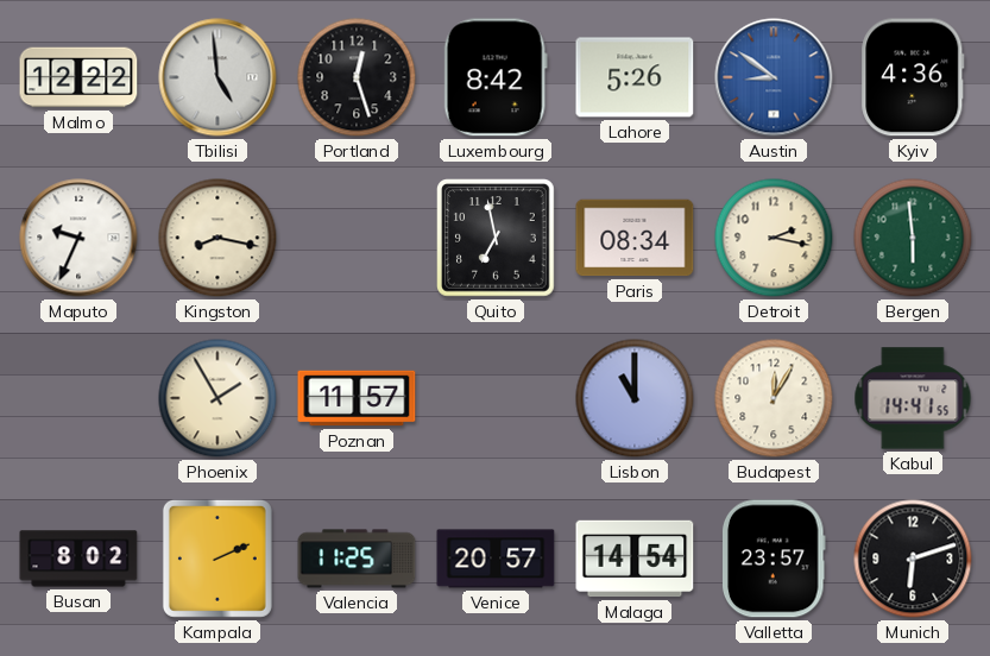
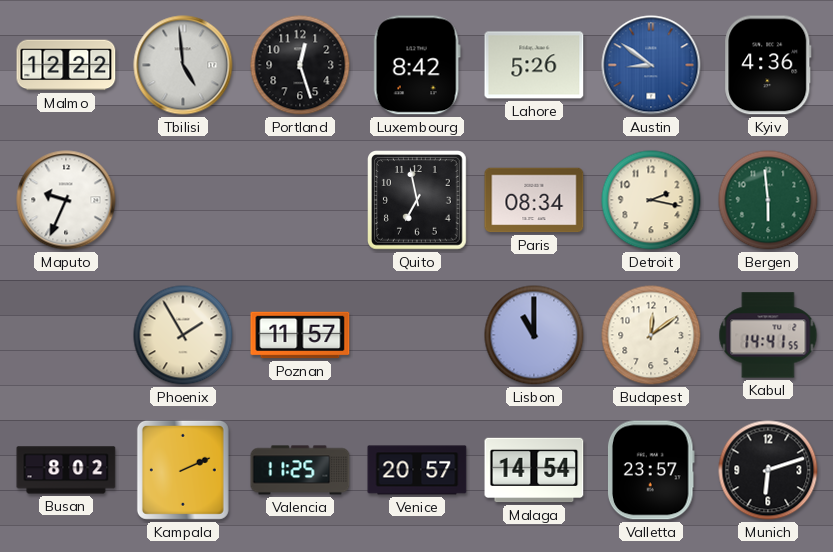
Kingston: 8:17 -> none
Budapest: 12:05 -> 12:09
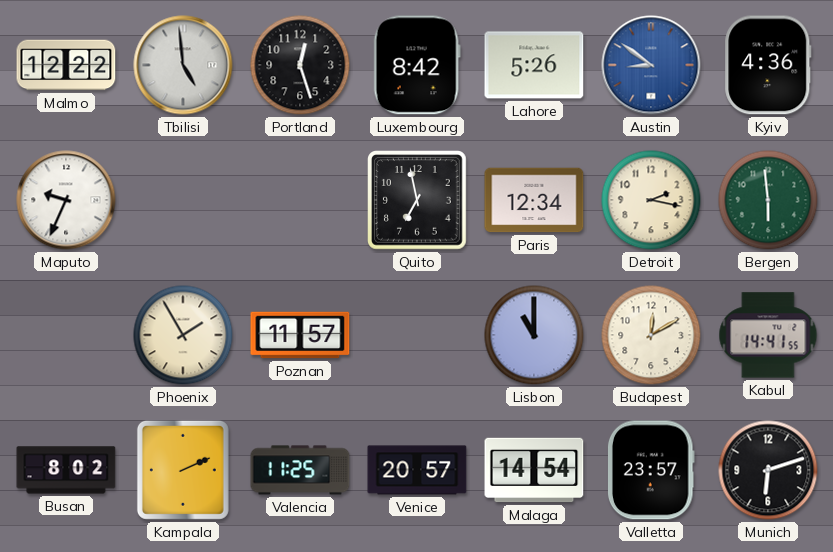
Paris: 08:34 -> 12:34
Budapest: 12:09 -> 12:10
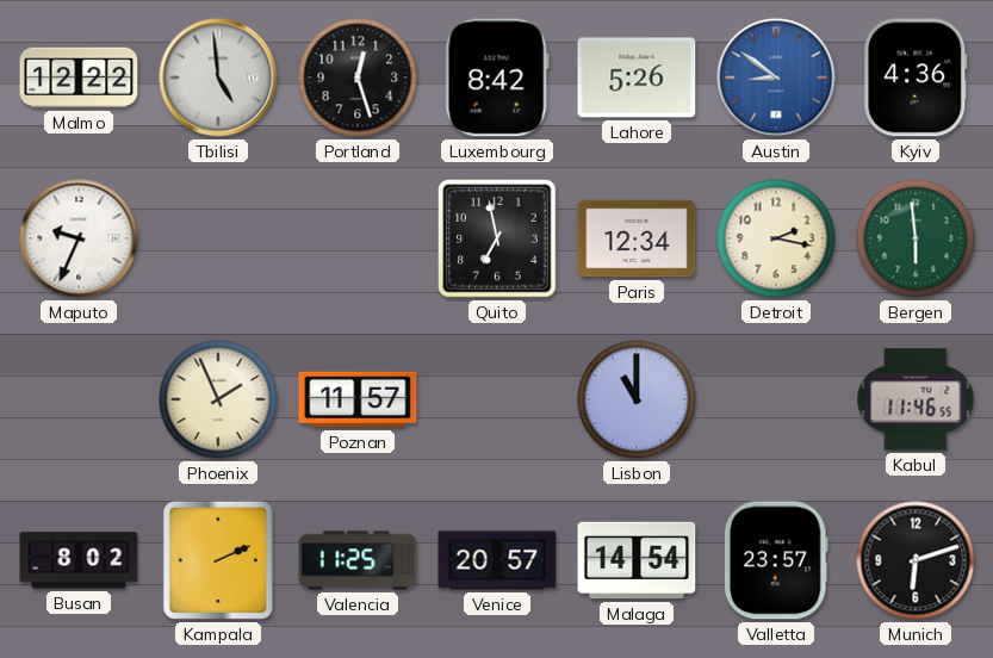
Phoenix: 1:55 -> 1:56
Budapest: 12:10 -> none
Kabul: 14:41 -> 11:46
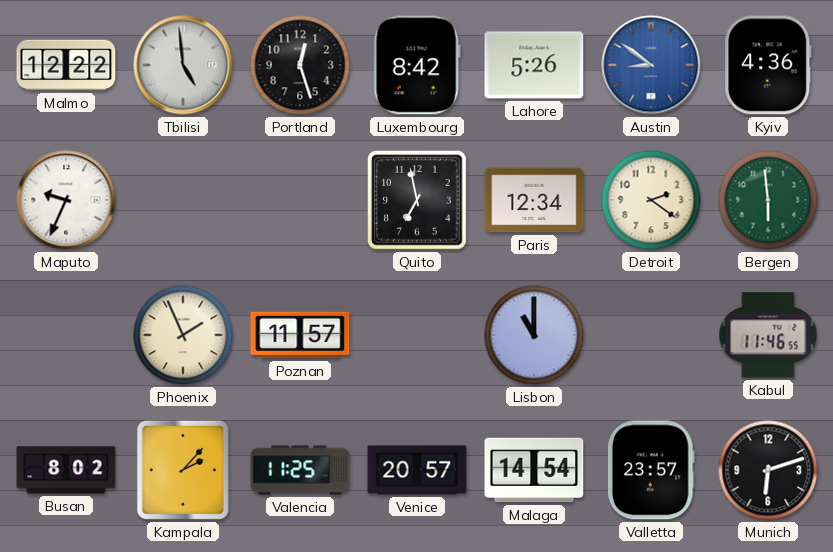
Detroit: 2:17 -> 2:21
Kampala: 2:11 -> 2:07
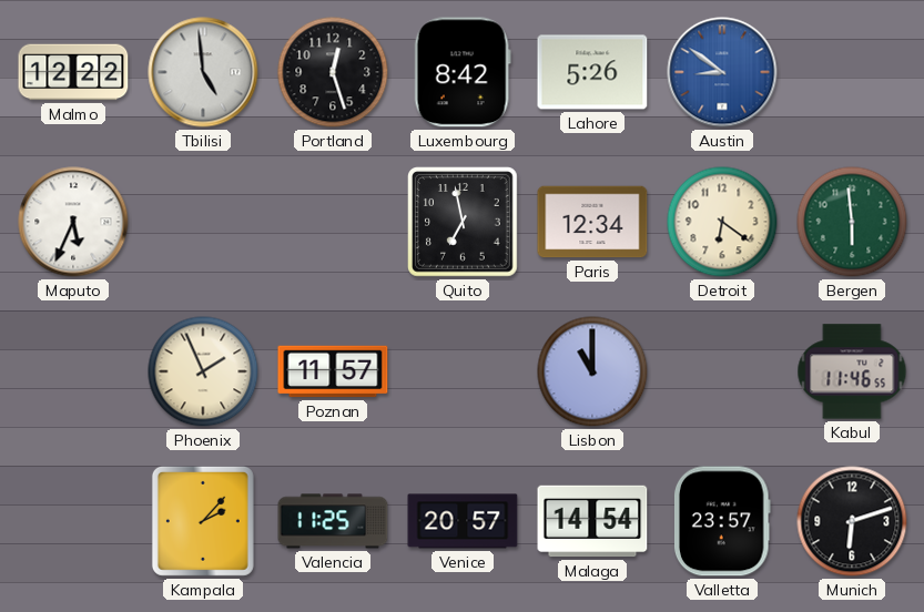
Kyiv: 4:36 -> none
Maputo: 9:34 -> 5:34
Detroit: 2:21 -> 6:21
Busan: 8:02 -> none
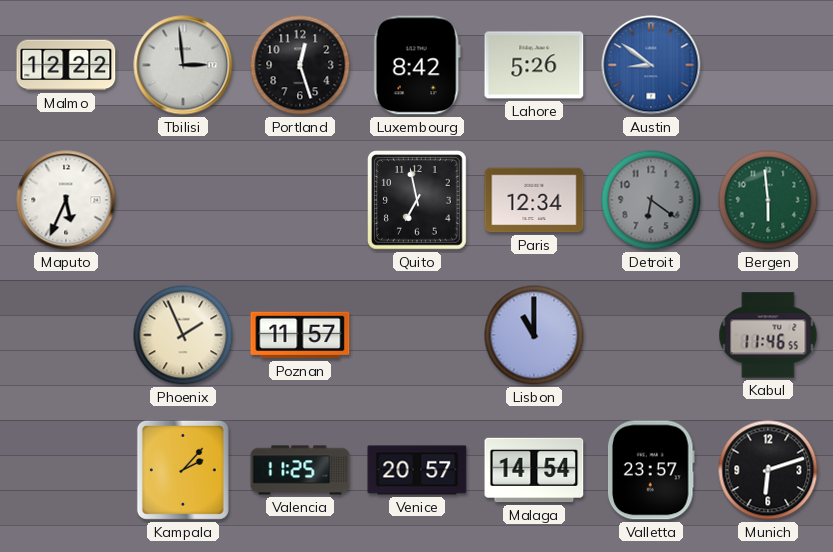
Tbilisi: 4:59 -> 2:59
Detroit dial: cream -> grey
